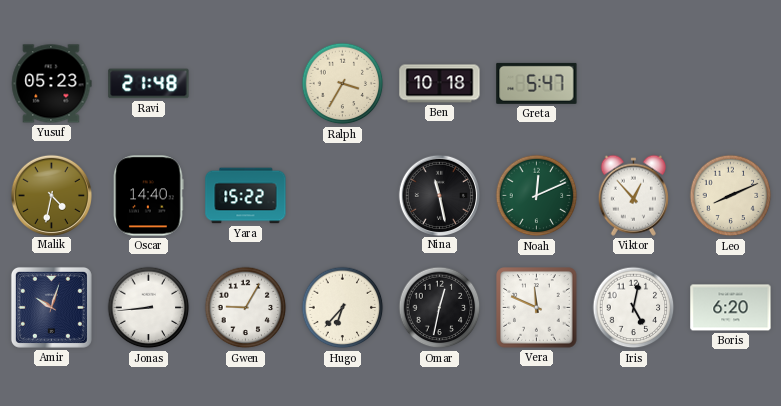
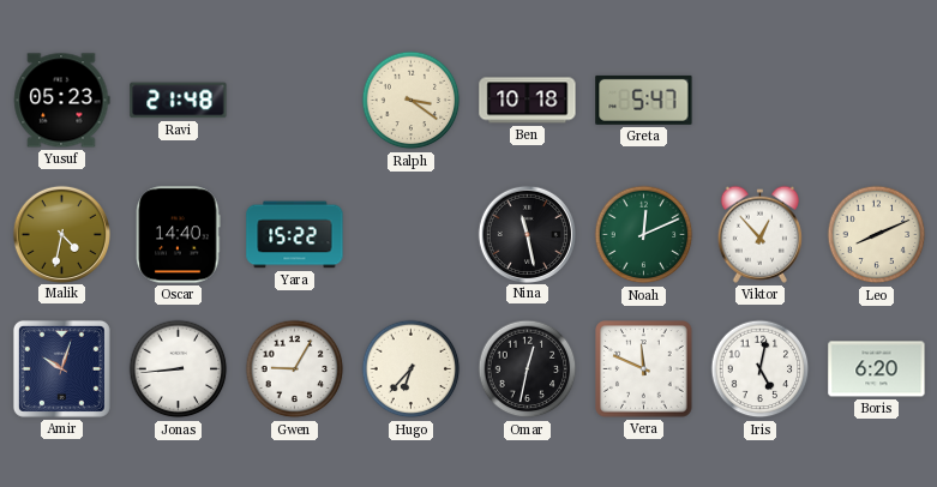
Ralph: 3:35 -> 3:21
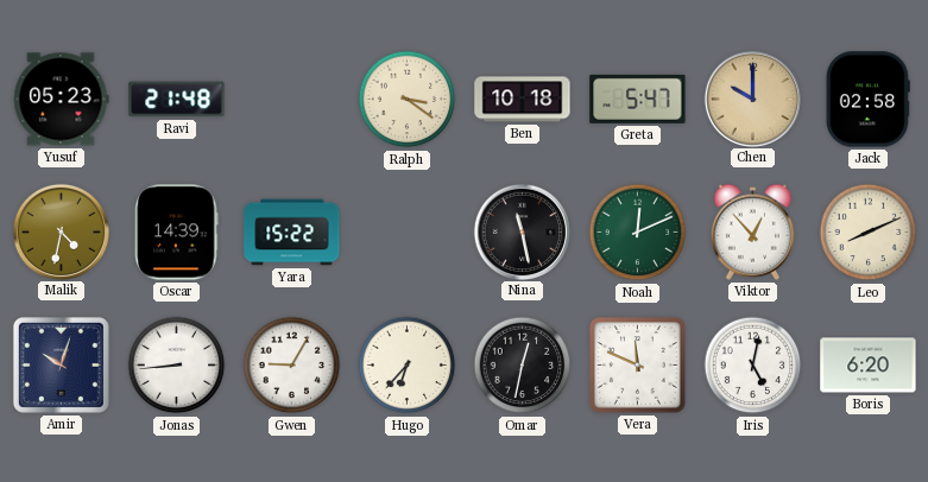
Chen: none -> 10:00
Jack: none -> 02:58
Oscar: 14:40 -> 14:39
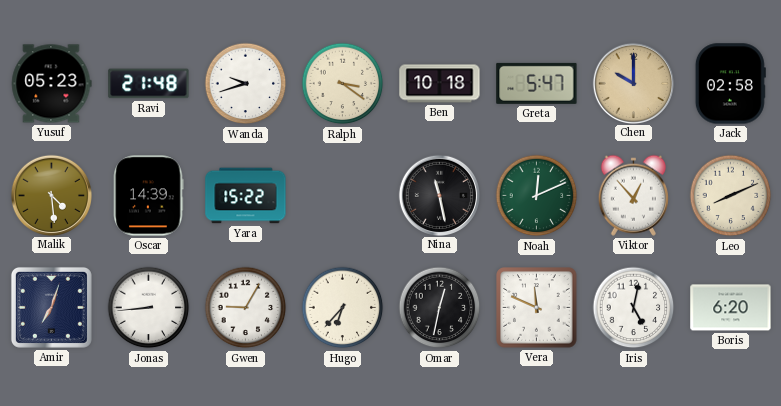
Wanda: none -> 9:42
Malik: 4:32 -> 4:29
Amir: 10:03 -> 7:03
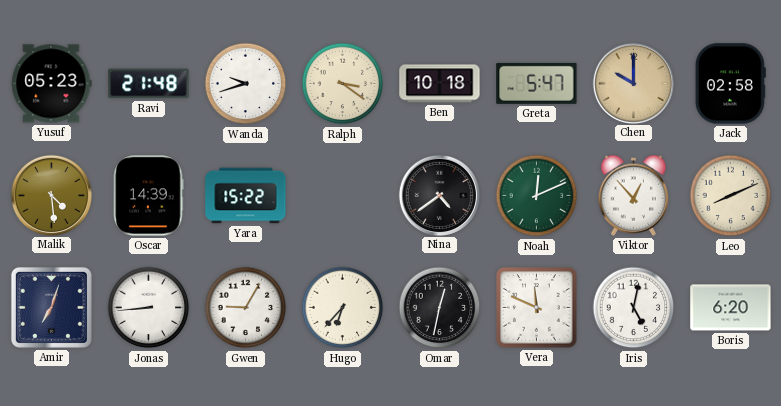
Nina: 11:28 -> 4:39
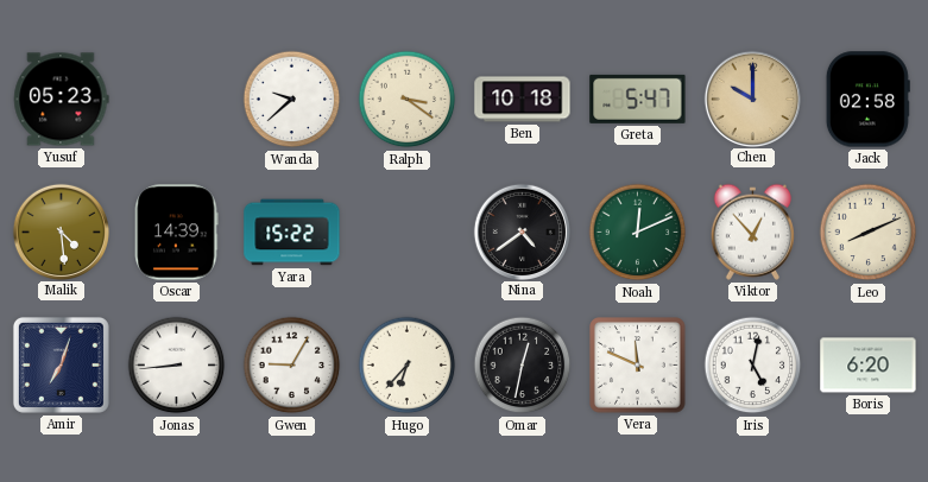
Ravi: 21:48 -> none
Wanda: 9:42 -> 9:38
